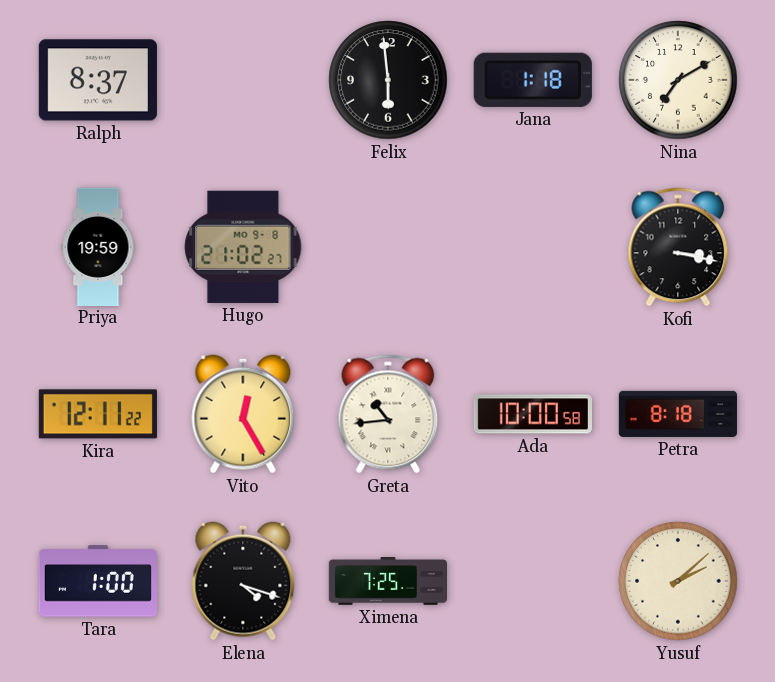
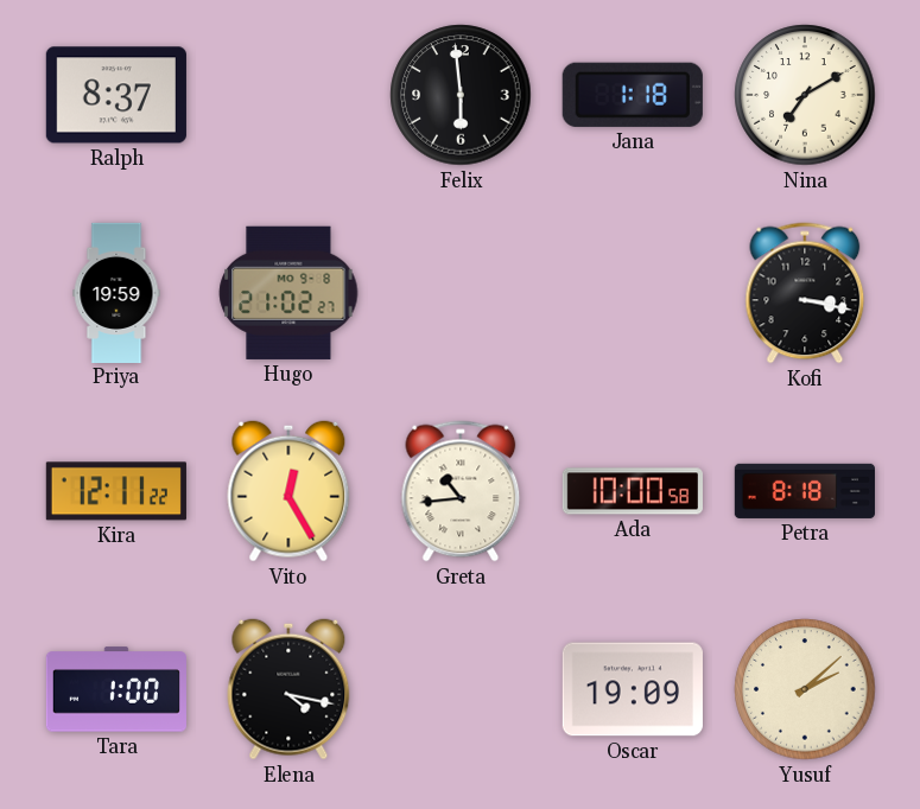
Elena: 4:18 -> 4:17
Ximena: 7:25 -> none
Oscar: none -> 19:09
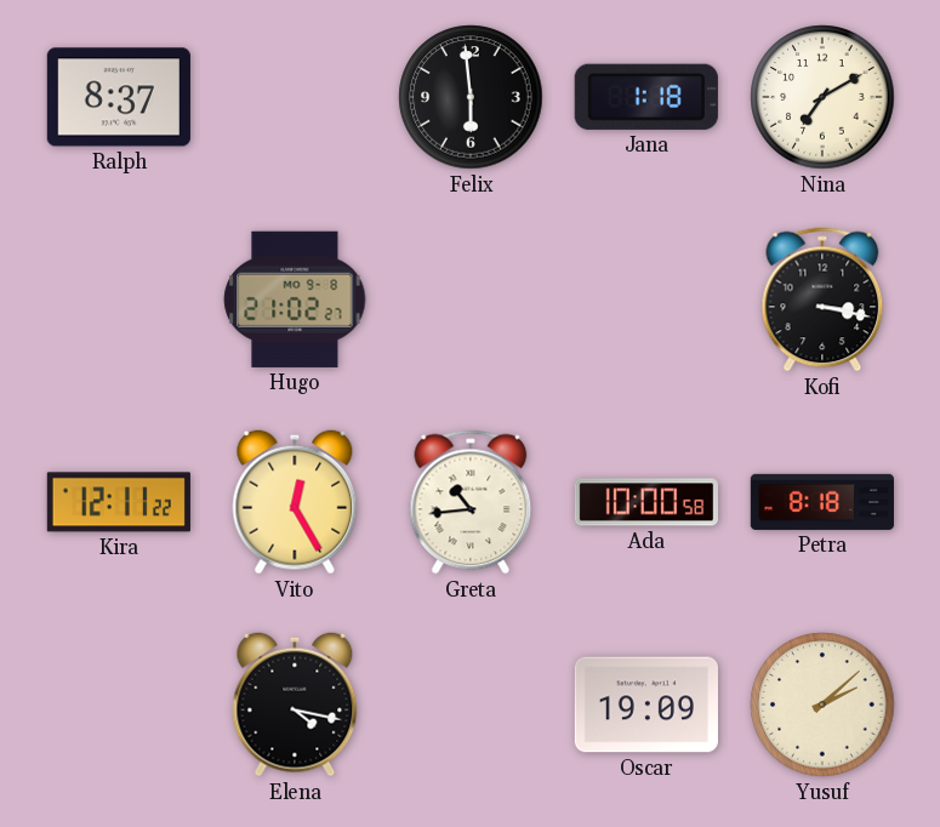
Priya: 19:59 -> none
Tara: 1:00 -> none
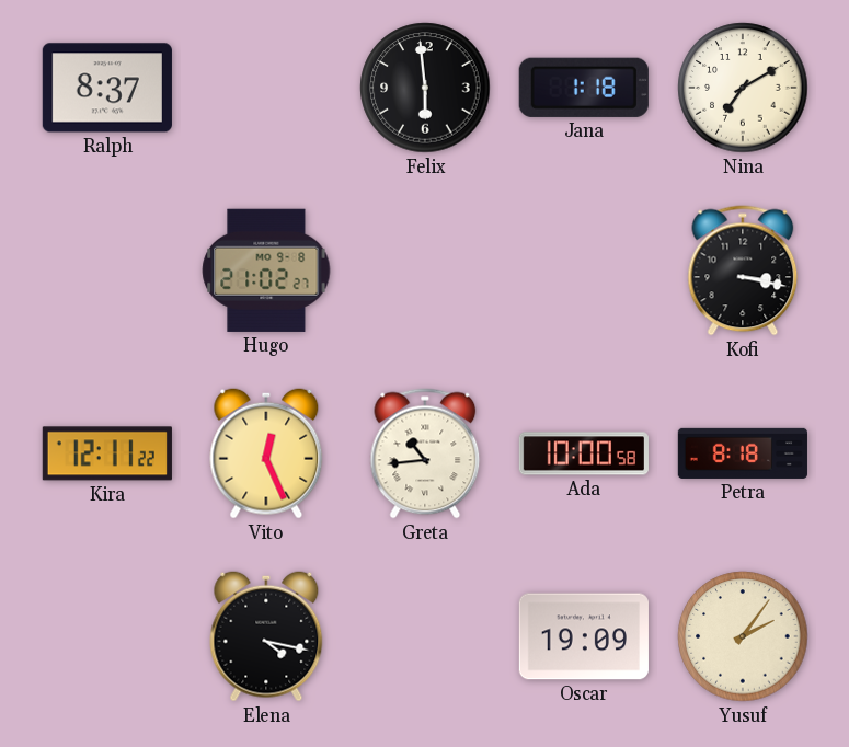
Vito: 12:25 -> 12:26
Yusuf: 2:08 -> 2:06
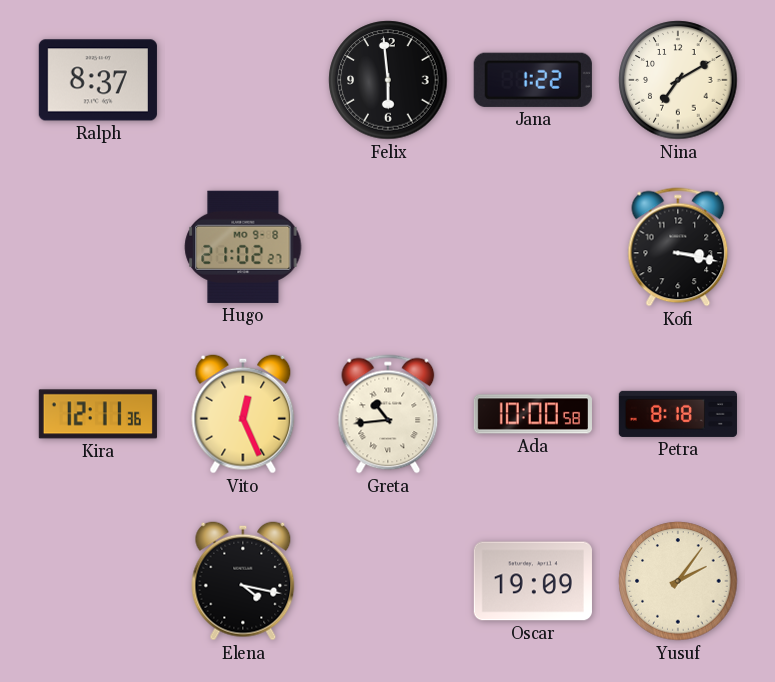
Jana: 1:18 -> 1:22
Kira: 12:11:22 -> 12:11:36
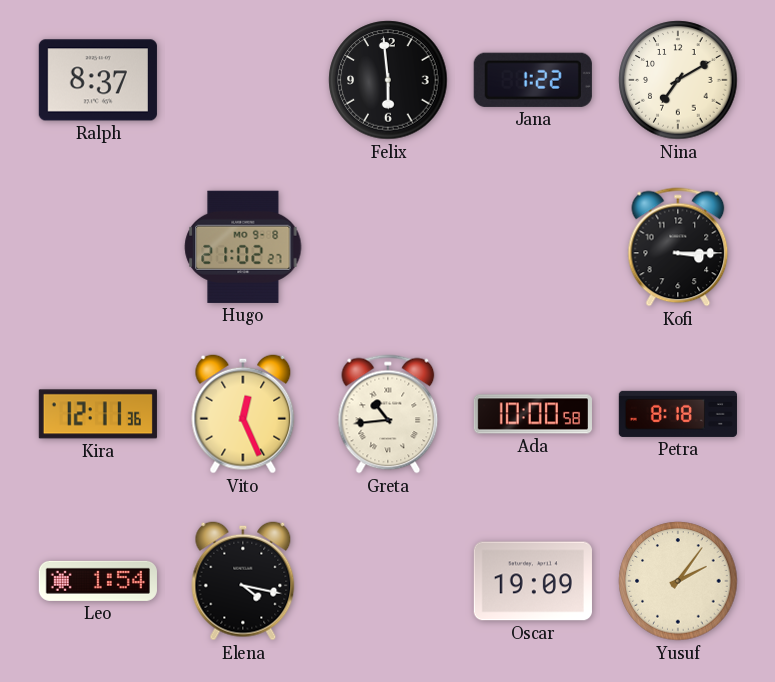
Kofi: 3:17 -> 3:15
Leo: none -> 1:54
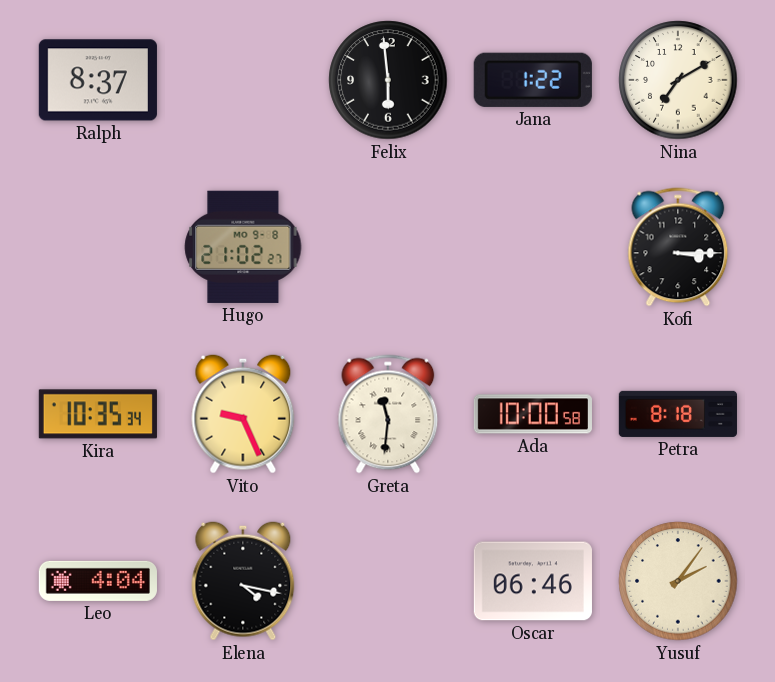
Kira: 12:11 -> 10:35
Vito: 12:26 -> 9:26
Greta: 10:44 -> 11:31
Leo: 1:54 -> 4:04
Oscar: 19:09 -> 06:46
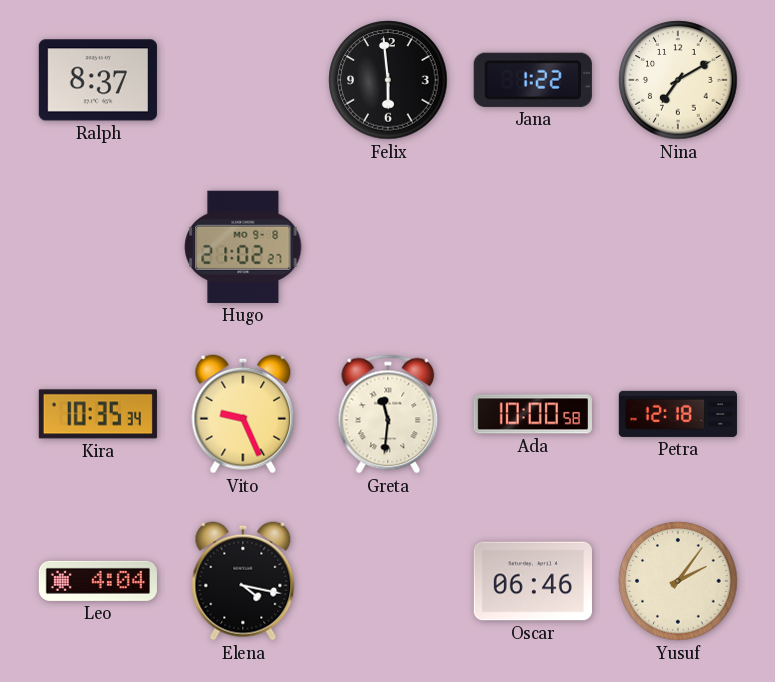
Kofi: 3:15 -> none
Petra: 8:18 -> 12:18
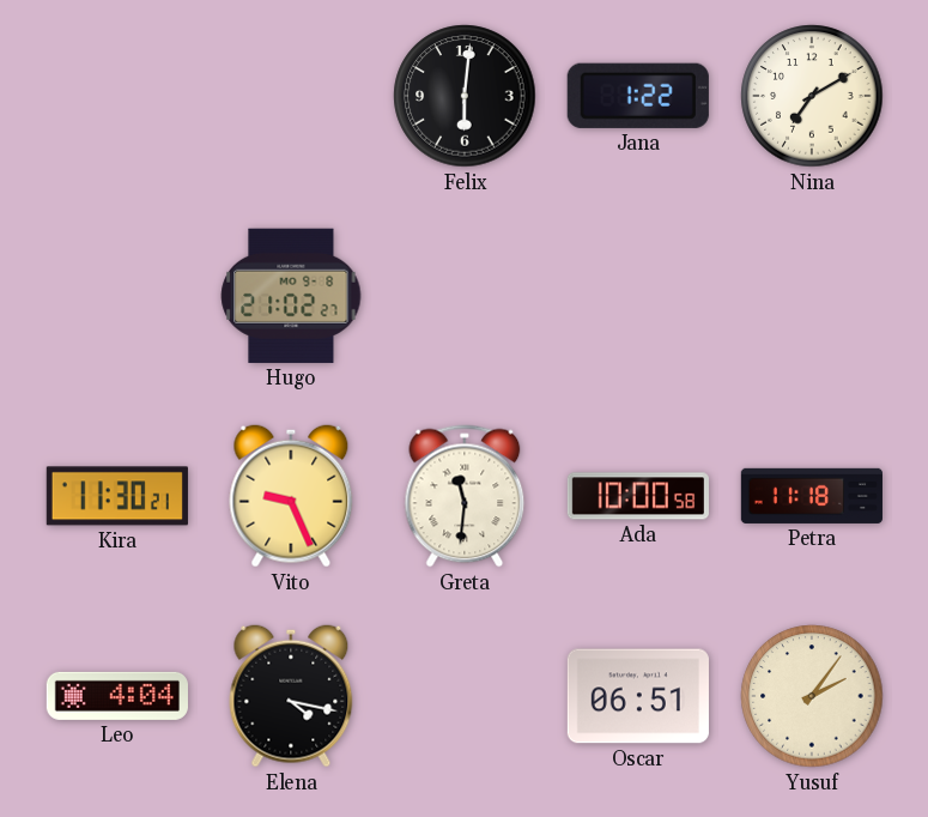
Ralph: 8:37 -> none
Felix: 5:59 -> 6:01
Kira: 10:35 -> 11:30
Petra: 12:18 -> 11:18
Oscar: 06:46 -> 06:51
